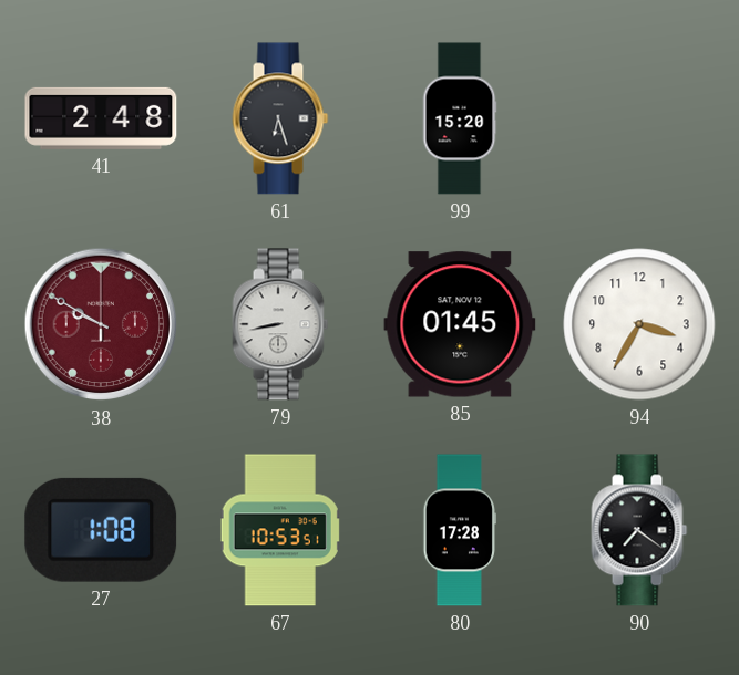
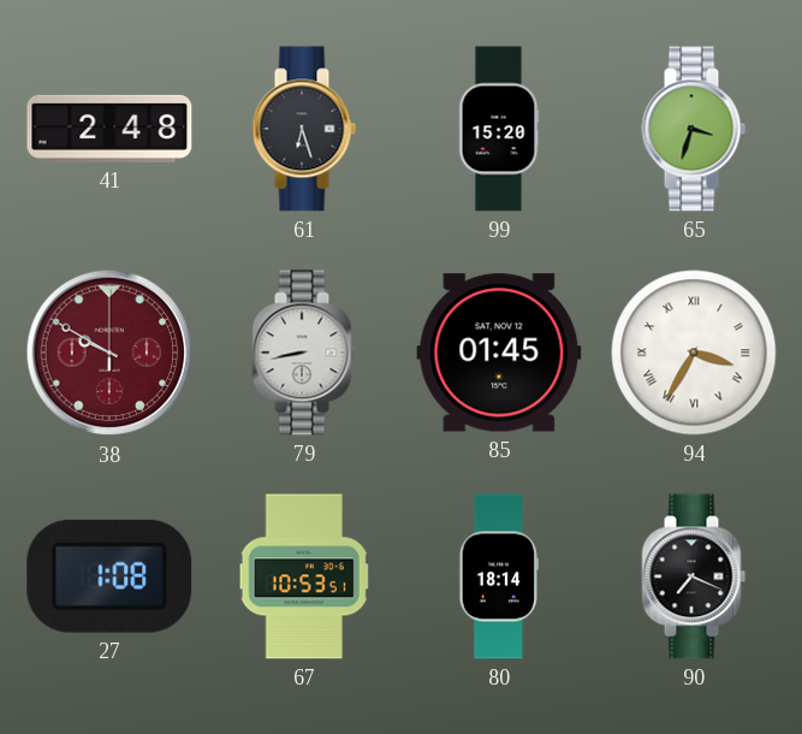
65: none -> 3:33
94 numerals: Arabic -> Roman
80: 17:28 -> 18:14
90: 7:21 -> 7:19
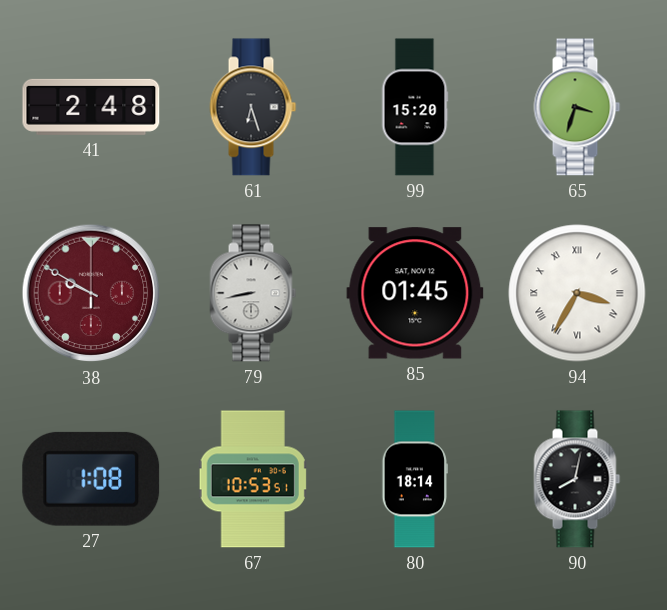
90: 7:19 -> 8:02
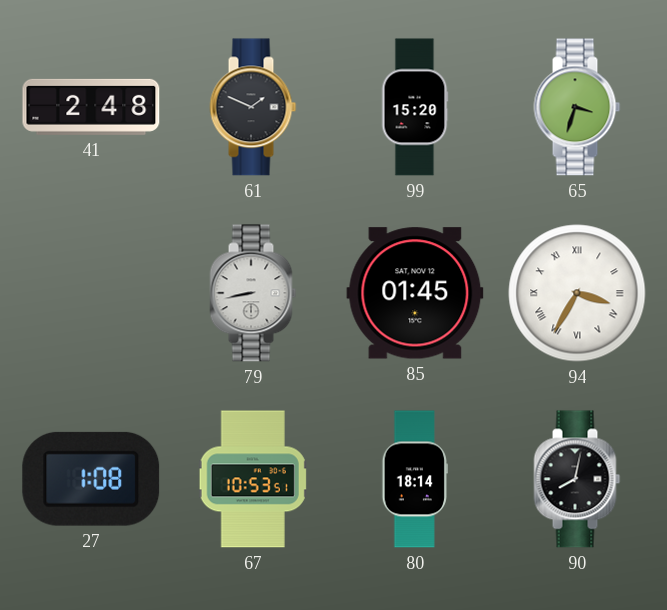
61: 6:27 -> 1:49
38: 9:50 -> none
